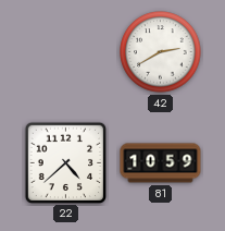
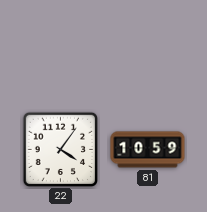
42: 2:40 -> none
22: 4:38 -> 4:06
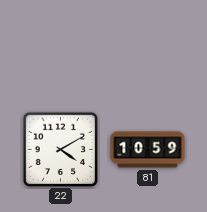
22: 4:06 -> 4:10
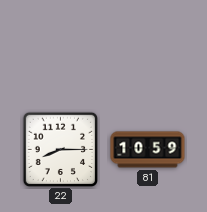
22: 4:10 -> 8:15
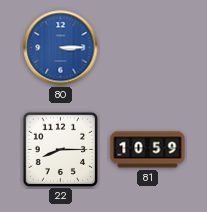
80: none -> 3:15
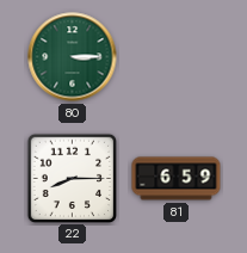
80 dial: blue -> green
81: 10:59 -> 6:59
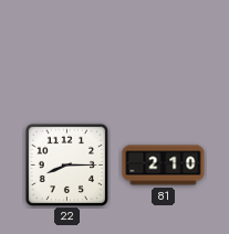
80: 3:15 -> none
81: 6:59 -> 2:10
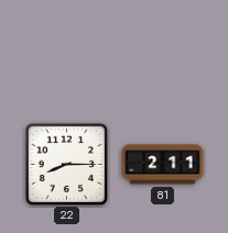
81: 2:10 -> 2:11
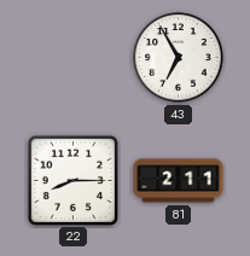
43: none -> 6:55
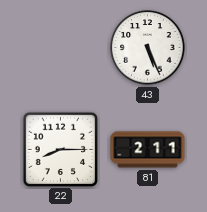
43: 6:55 -> 5:26
